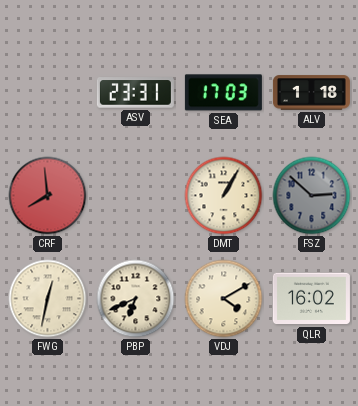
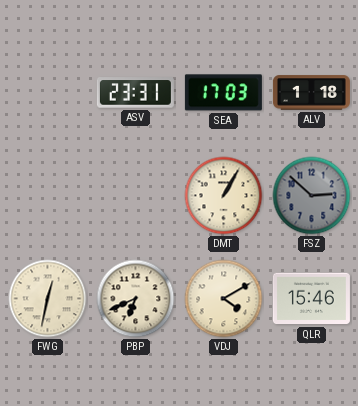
CRF: 7:59 -> none
QLR: 16:02 -> 15:46
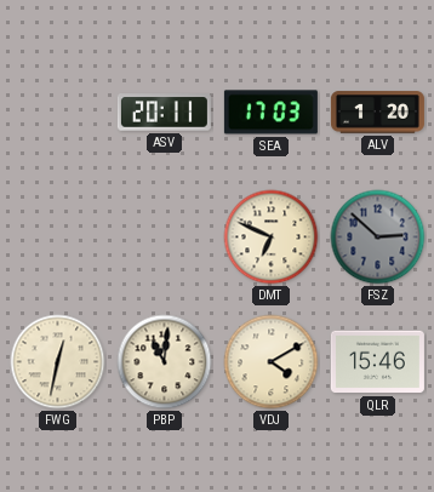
ASV: 23:31 -> 20:11
ALV: 1:18 -> 1:20
DMT: 1:05 -> 6:49
PBP: 6:41 -> 11:01
